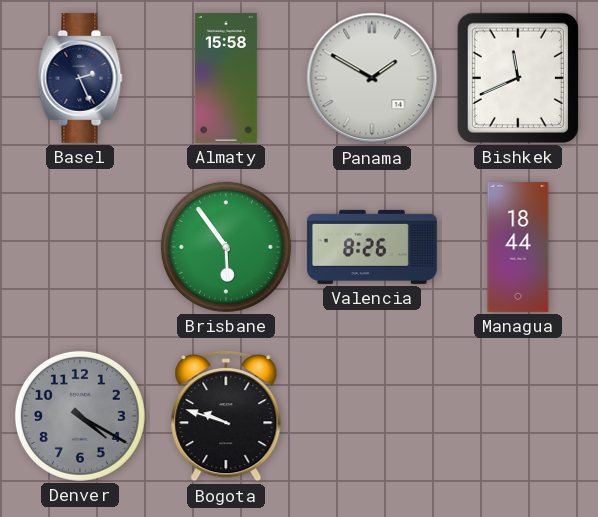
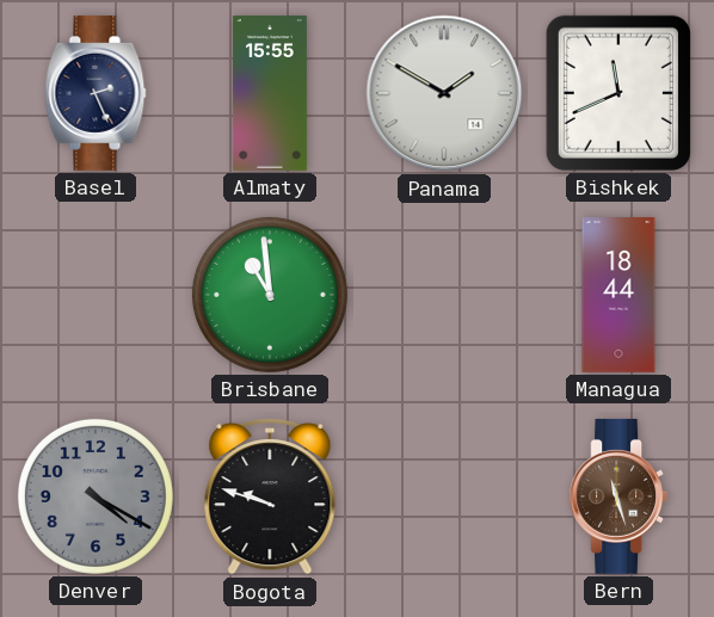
Almaty: 15:58 -> 15:55
Brisbane: 5:54 -> 10:59
Valencia: 8:26 -> none
Bern: none -> 11:27
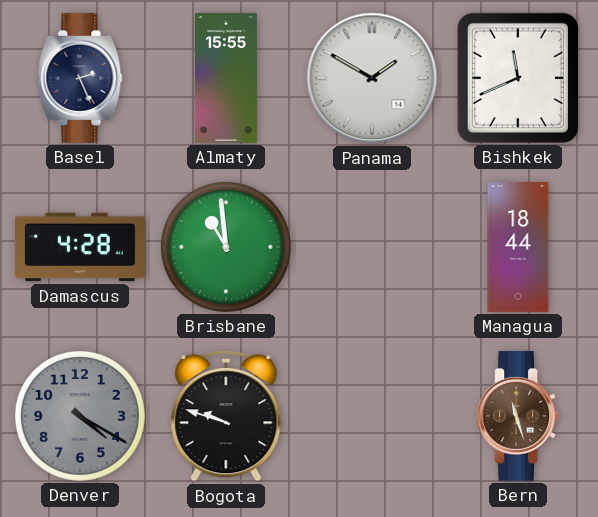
Damascus: none -> 4:28
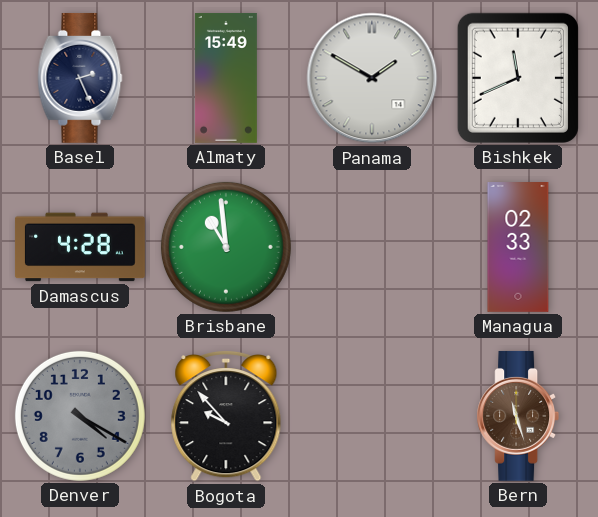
Almaty: 15:55 -> 15:49
Managua: 18:44 -> 02:33
Bogota: 9:48 -> 9:53
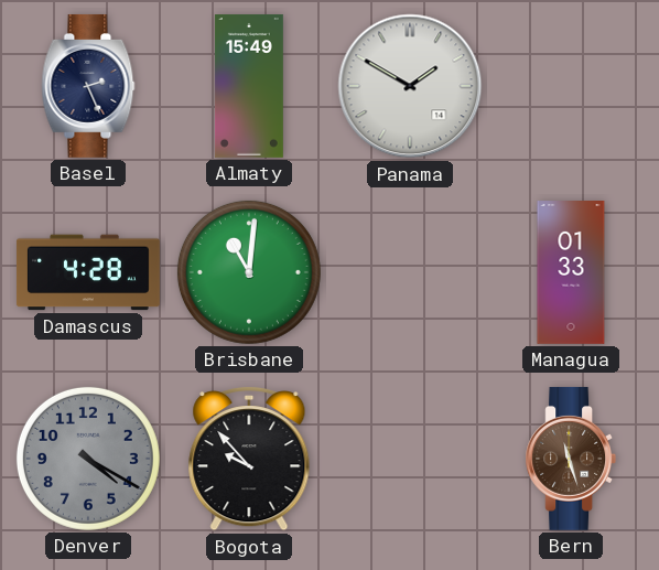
Bishkek: 11:41 -> none
Brisbane: 10:59 -> 11:01
Managua: 02:33 -> 01:33
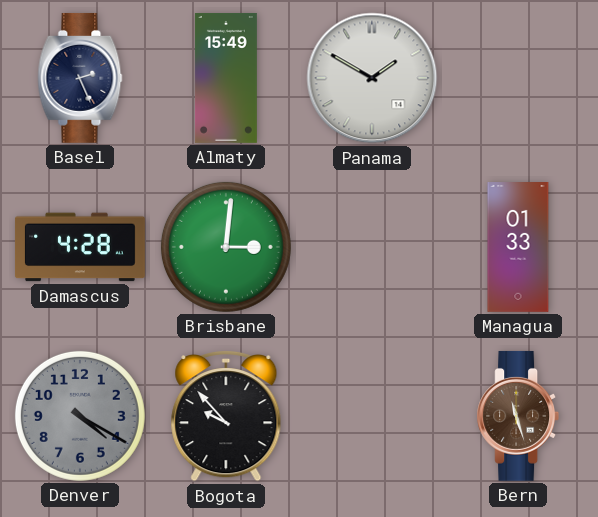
Brisbane: 11:01 -> 3:01
